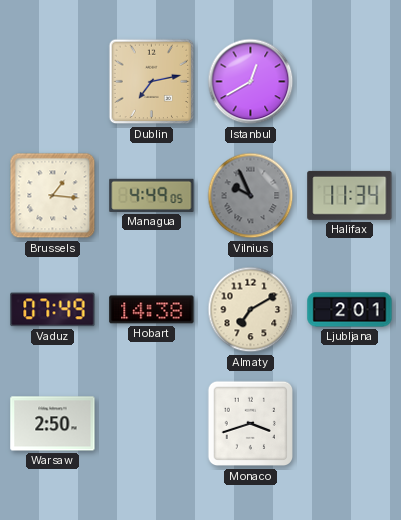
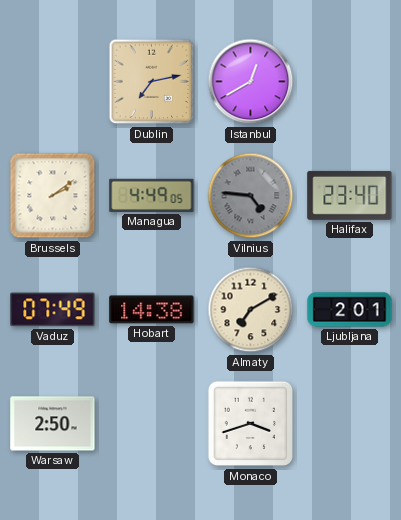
Brussels: 1:16 -> 2:09
Vilnius: 9:56 -> 4:46
Halifax: 11:34 -> 23:40
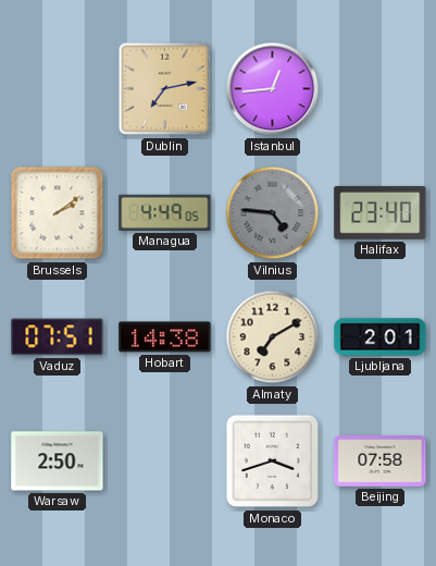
Istanbul: 12:40 -> 12:44
Vaduz: 07:49 -> 07:51
Beijing: none -> 07:58
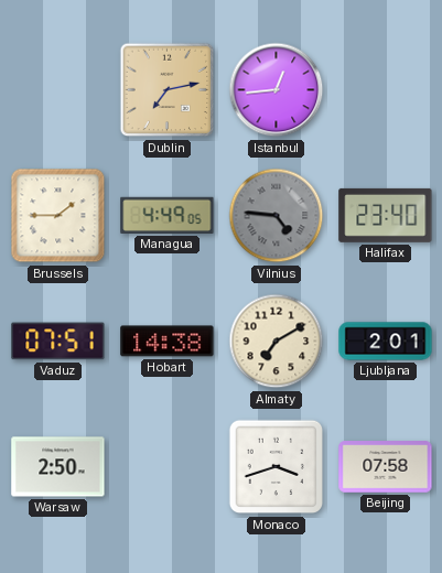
Brussels: 2:09 -> 1:45
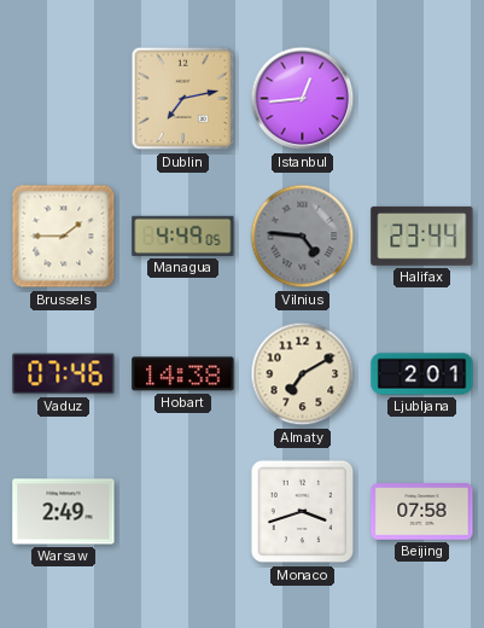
Halifax: 23:40 -> 23:44
Vaduz: 07:51 -> 07:46
Warsaw: 2:50 -> 2:49
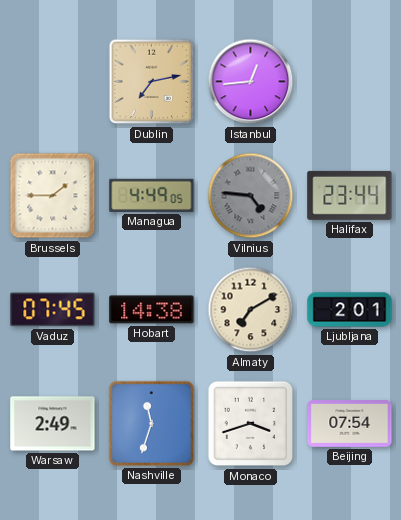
Vaduz: 07:46 -> 07:45
Nashville: none -> 11:33
Beijing: 07:58 -> 07:54
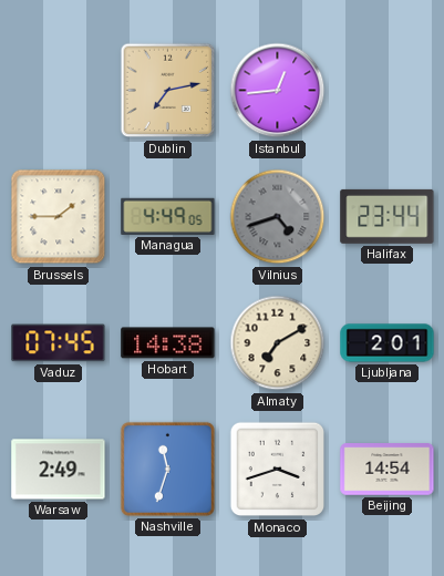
Vilnius: 4:46 -> 4:42
Beijing: 07:54 -> 14:54
